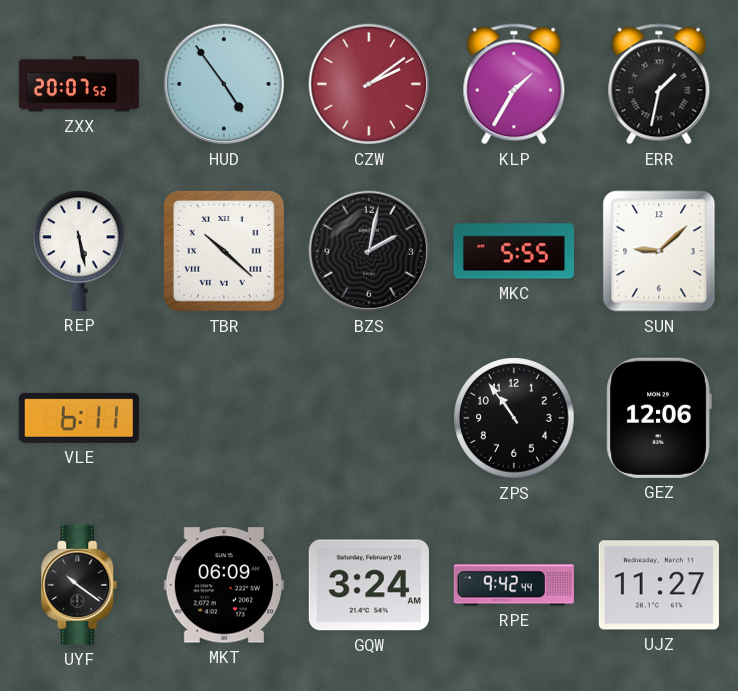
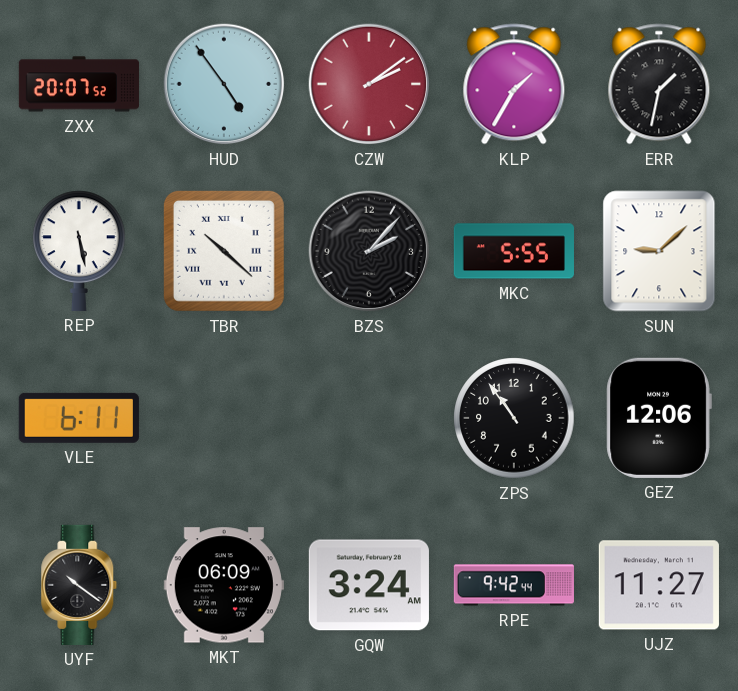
BZS: 2:02 -> 2:07
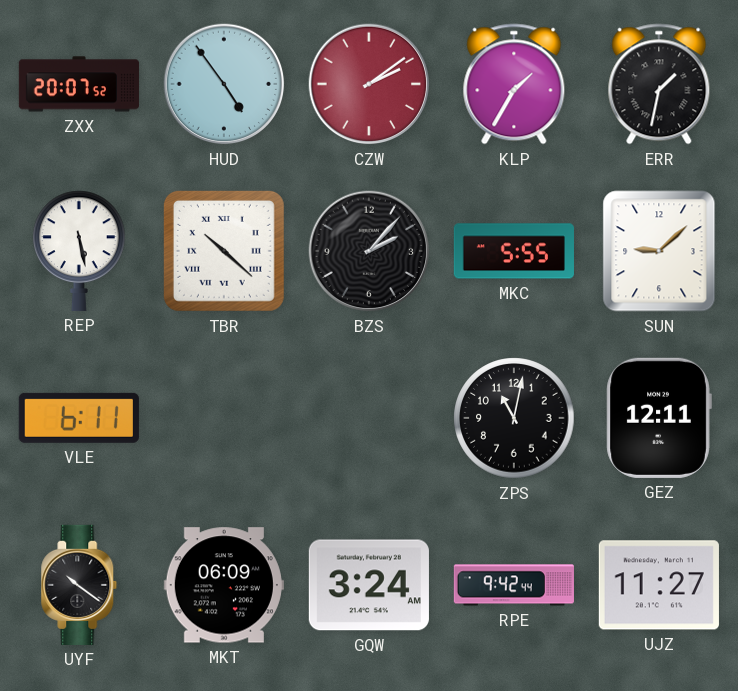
ZPS: 10:54 -> 11:02
GEZ: 12:06 -> 12:11
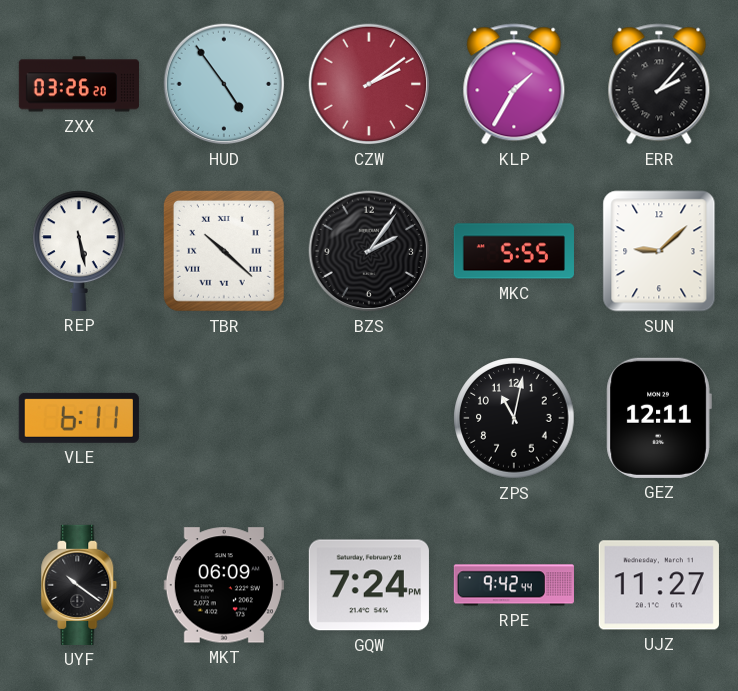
ZXX: 20:07 -> 03:26
ERR: 1:32 -> 2:07
BZS: 2:07 -> 2:06
GQW: 3:24 -> 7:24
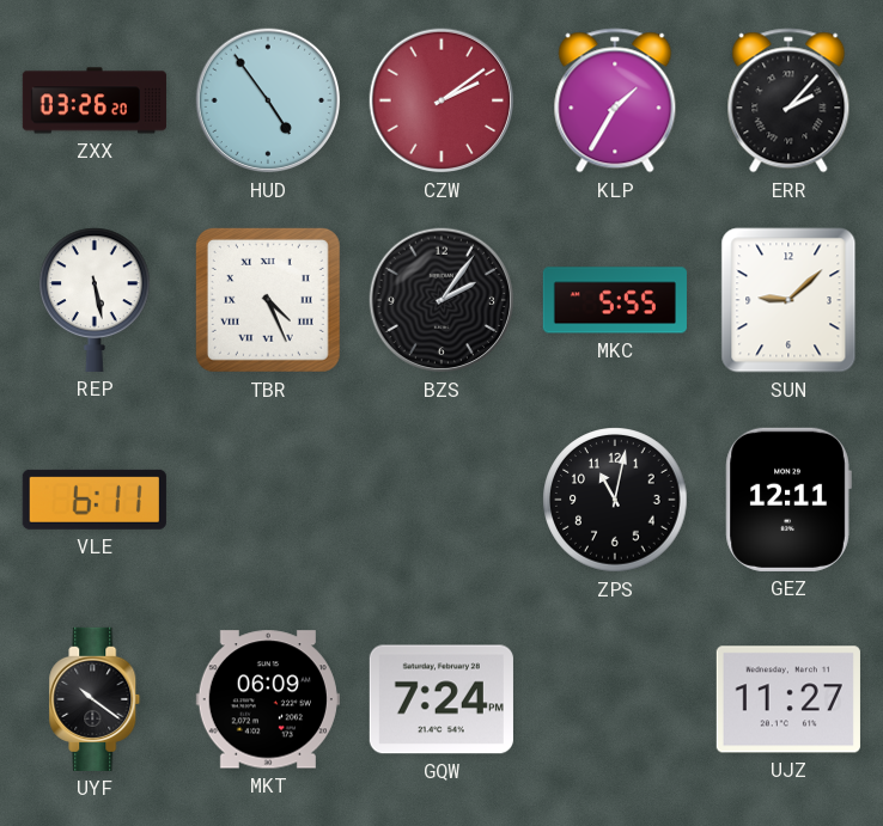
TBR: 10:22 -> 4:26
RPE: 9:42 -> none
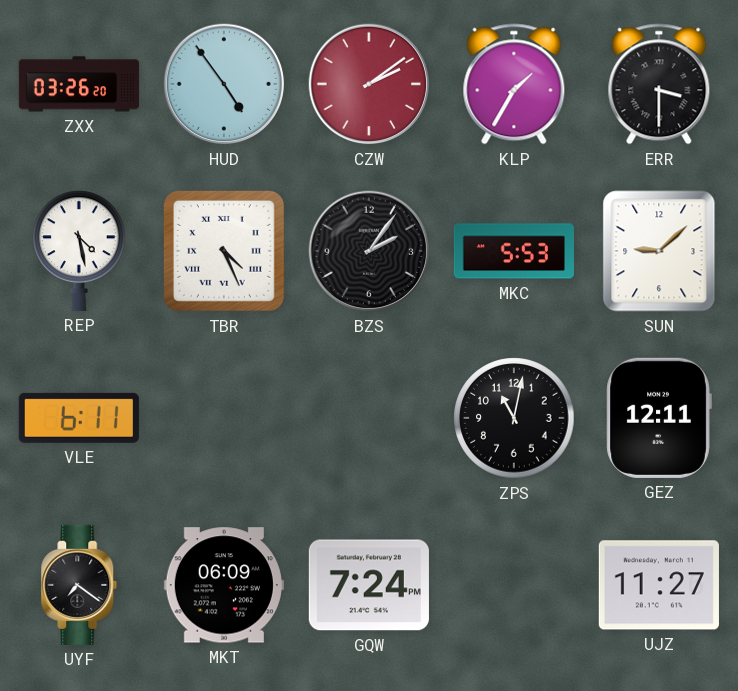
ERR: 2:07 -> 3:30
REP: 5:28 -> 4:28
MKC: 5:55 -> 5:53
UYF: 10:21 -> 7:21
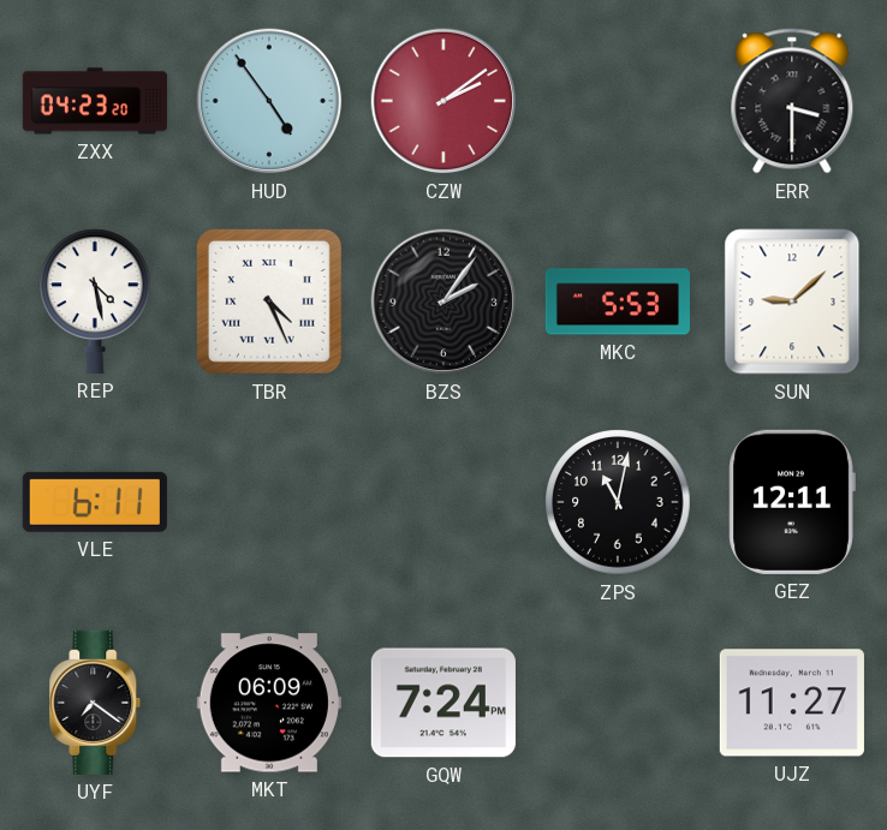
ZXX: 03:26 -> 04:23
KLP: 1:35 -> none
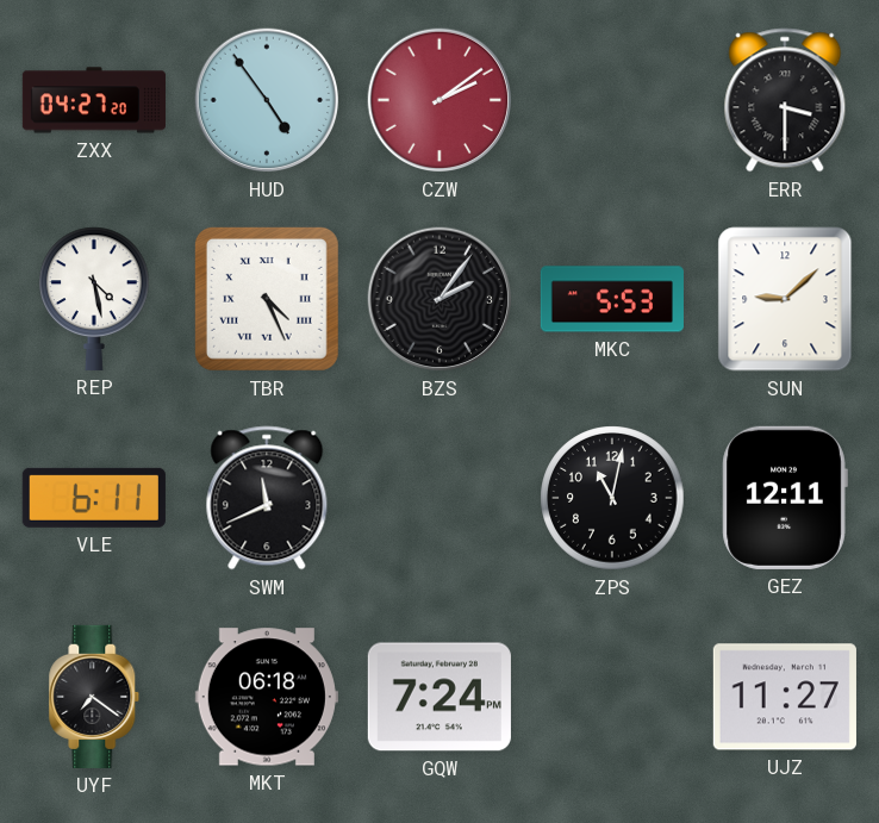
ZXX: 04:23 -> 04:27
SWM: none -> 11:41
MKT: 06:09 -> 06:18
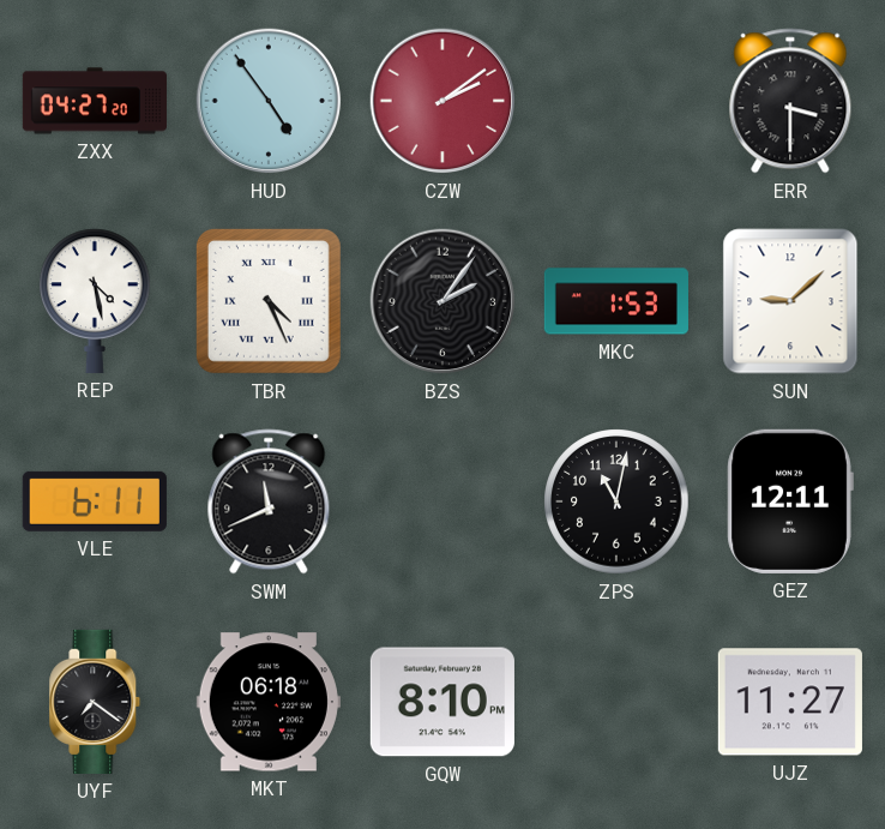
MKC: 5:53 -> 1:53
GQW: 7:24 -> 8:10
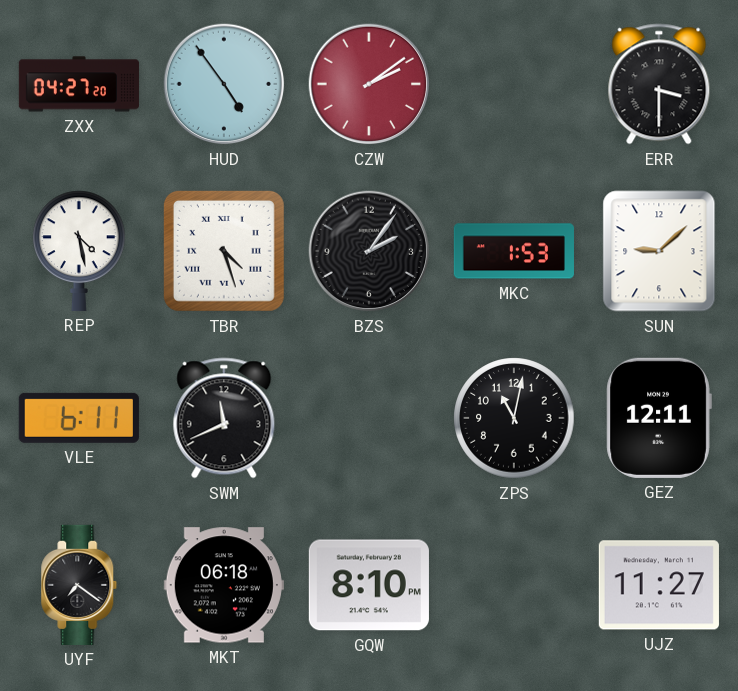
TBR: 4:26 -> 4:27
